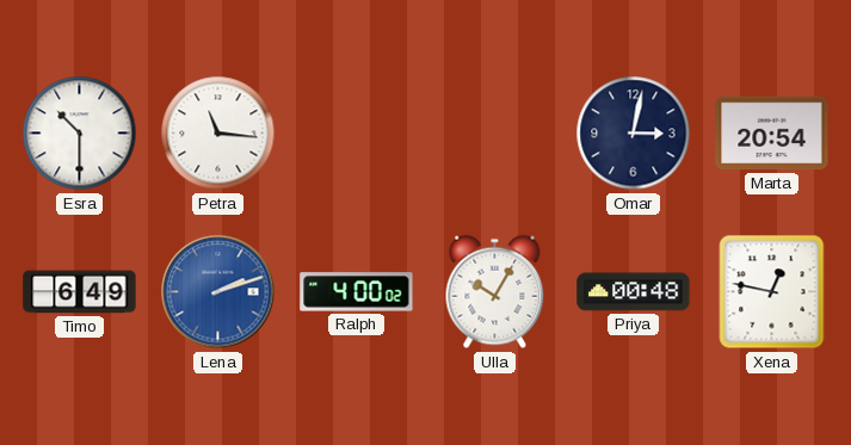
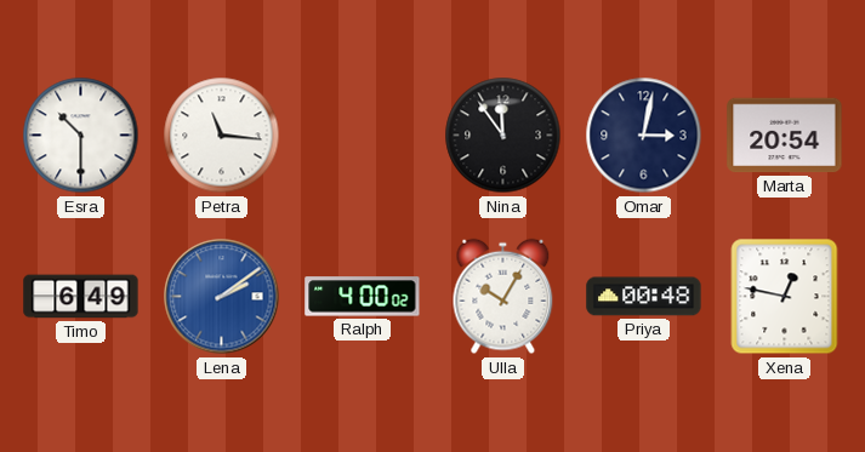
Nina: none -> 11:54
Lena: 2:12 -> 2:09
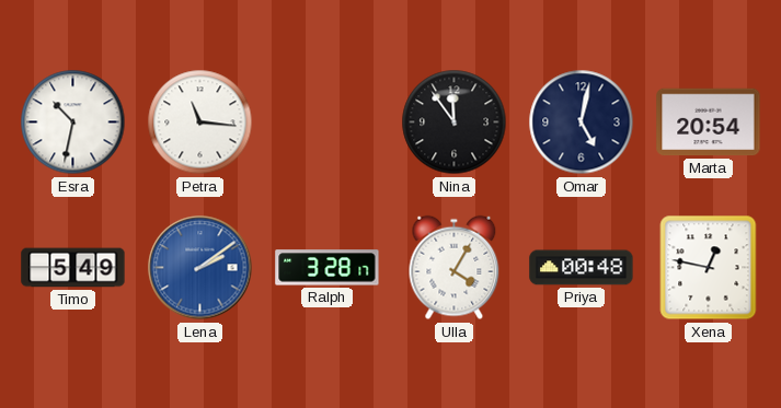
Esra: 10:30 -> 10:32
Omar: 3:02 -> 5:02
Timo: 6:49 -> 5:49
Ralph: 4:00 -> 3:28
Ulla: 10:05 -> 4:05
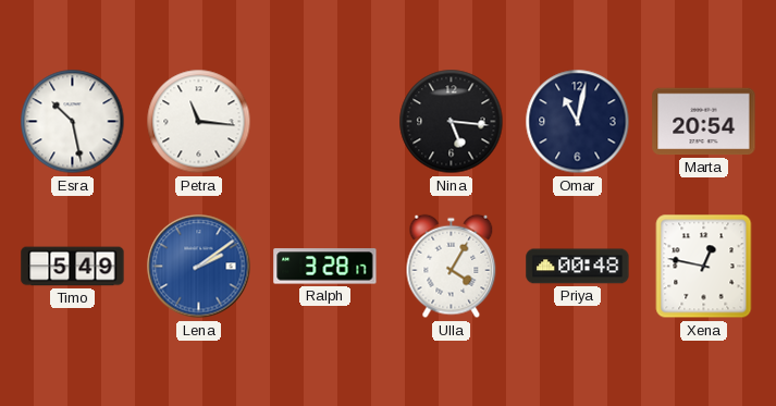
Esra: 10:32 -> 10:28
Nina: 11:54 -> 5:16
Omar: 5:02 -> 11:02
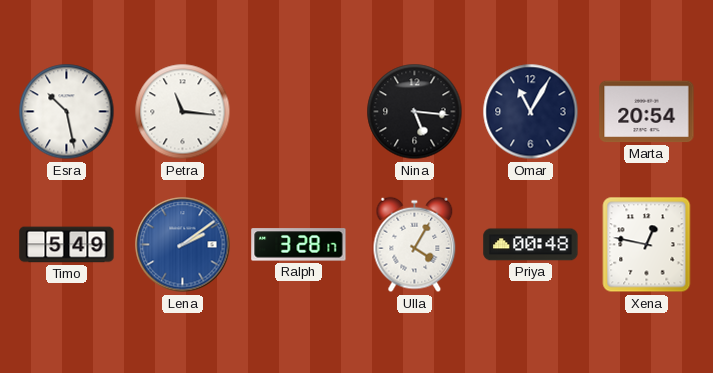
Omar: 11:02 -> 11:05
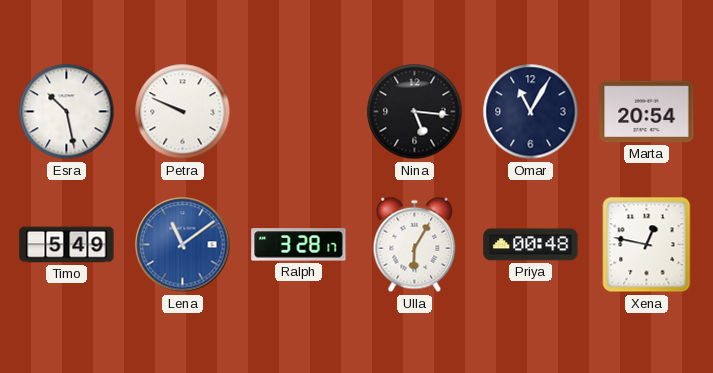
Petra: 11:16 -> 9:49
Lena: 2:09 -> 11:09
Ulla: 4:05 -> 6:05
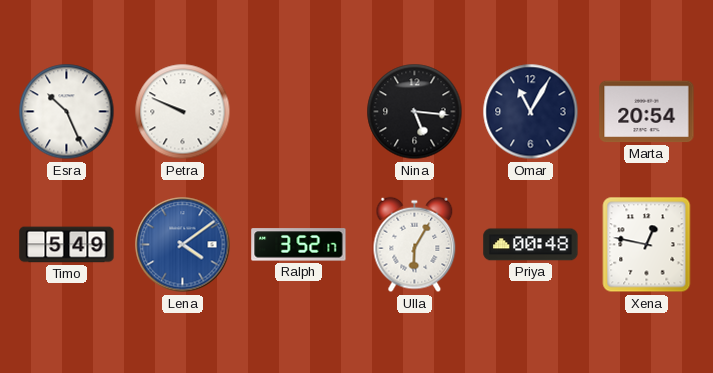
Esra: 10:28 -> 10:26
Lena: 11:09 -> 4:09
Ralph: 3:28 -> 3:52
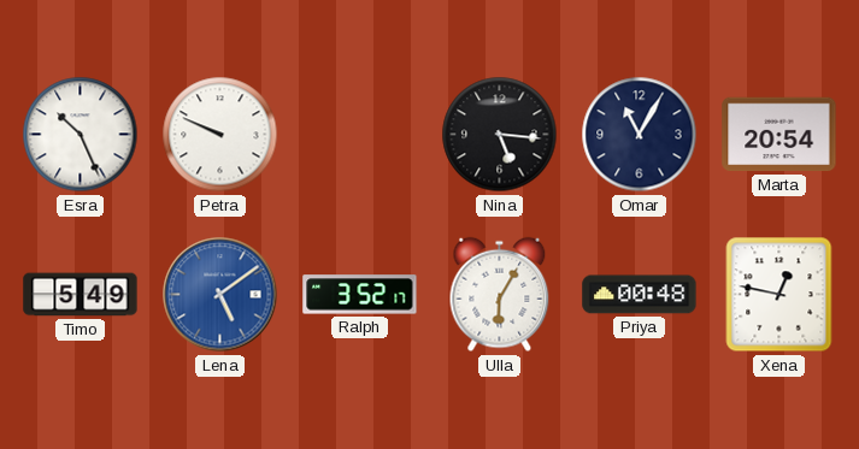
Lena: 4:09 -> 5:09
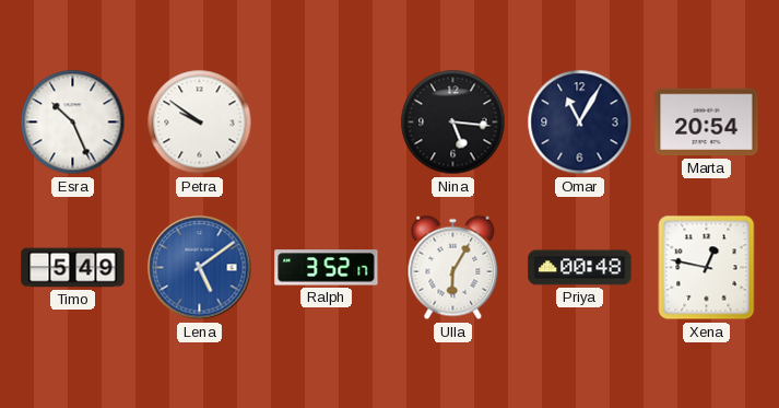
Petra: 9:49 -> 9:51
